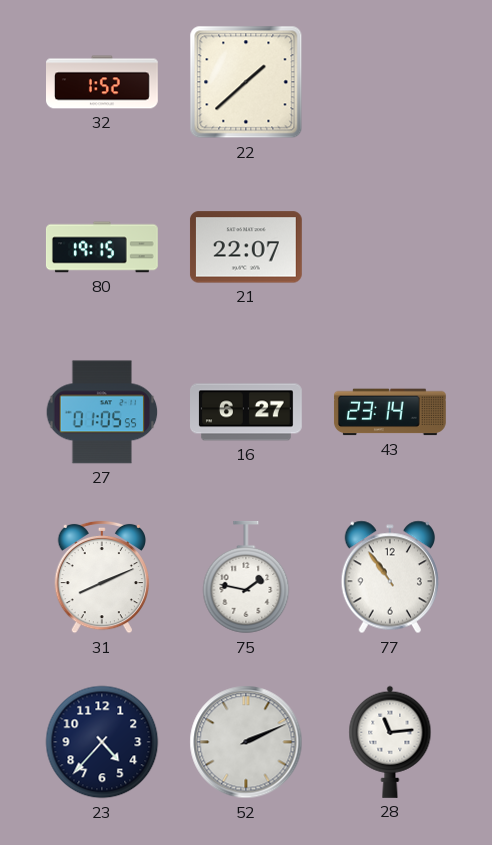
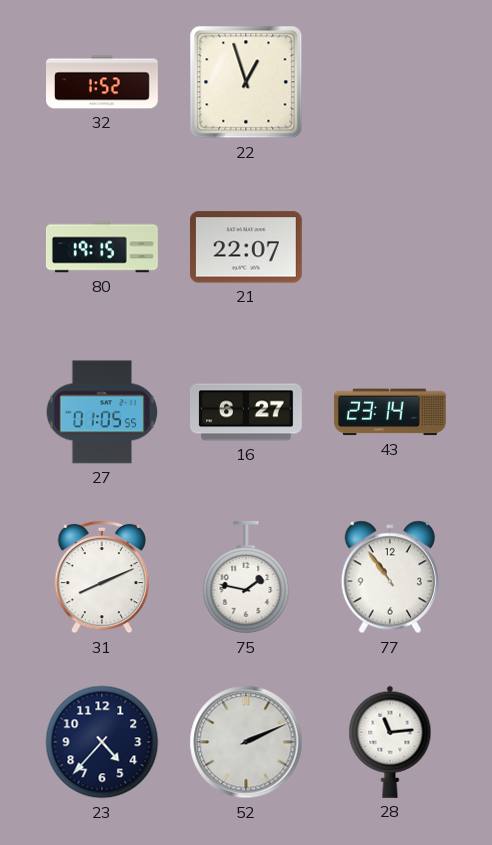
22: 1:38 -> 12:57
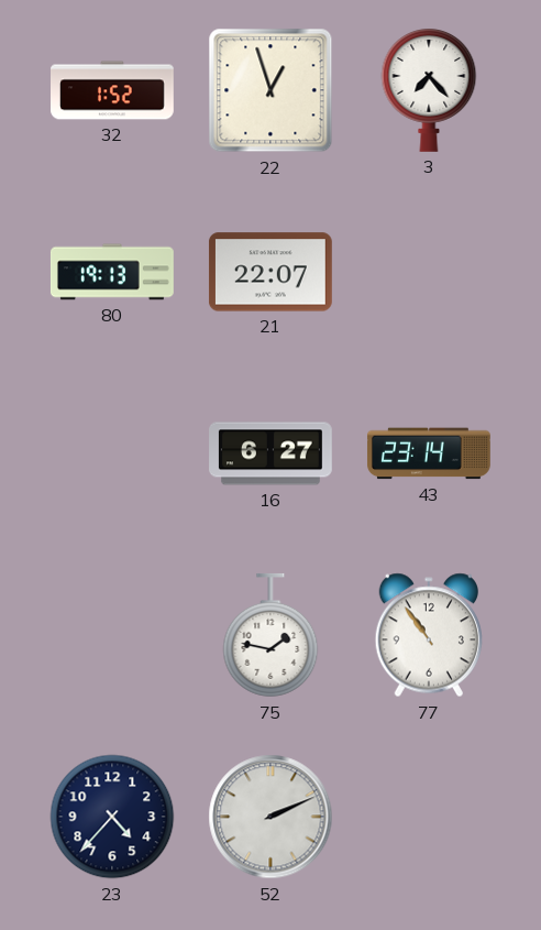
3: none -> 7:23
80: 19:15 -> 19:13
27: 01:05 -> none
31: 8:11 -> none
28: 11:14 -> none
